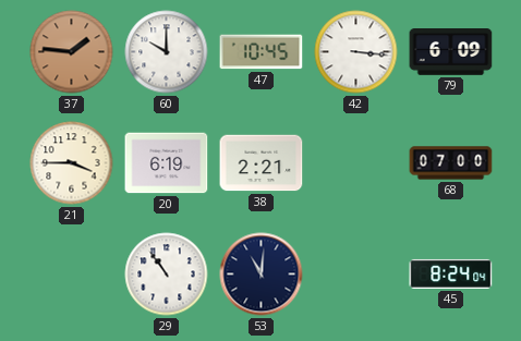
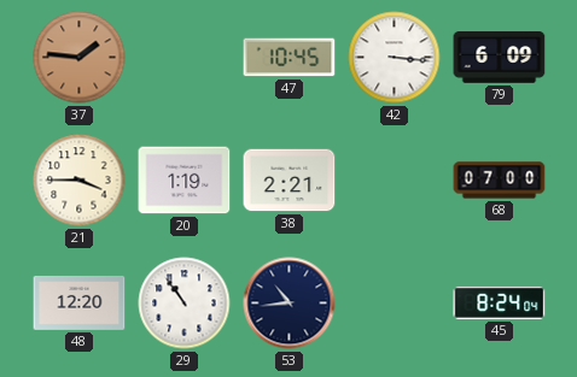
60: 10:00 -> none
20: 6:19 -> 1:19
48: none -> 12:20
53: 11:01 -> 10:44
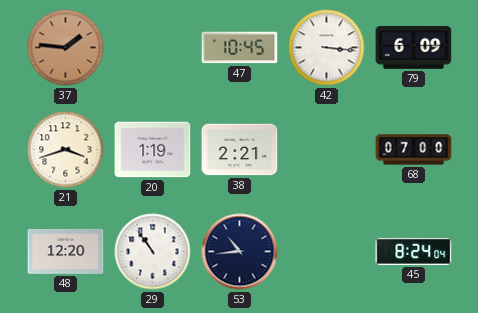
21: 3:45 -> 3:42
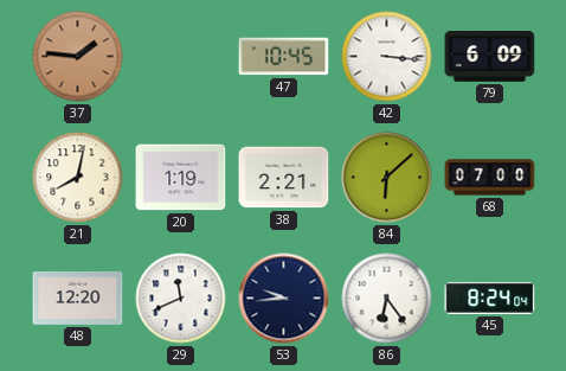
21: 3:42 -> 8:02
84: none -> 6:08
29: 10:54 -> 11:41
53: 10:44 -> 9:44
86: none -> 6:24
